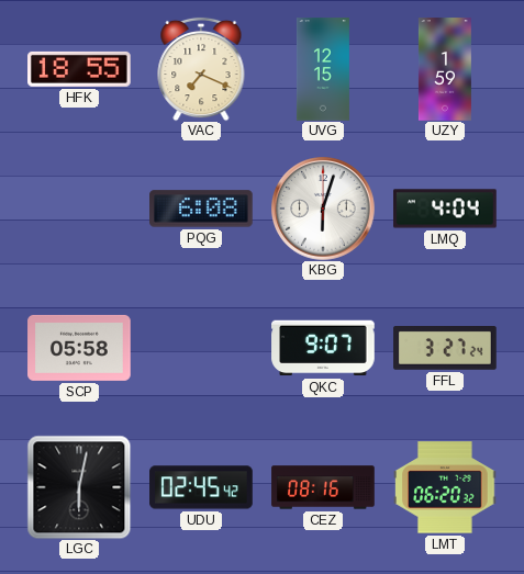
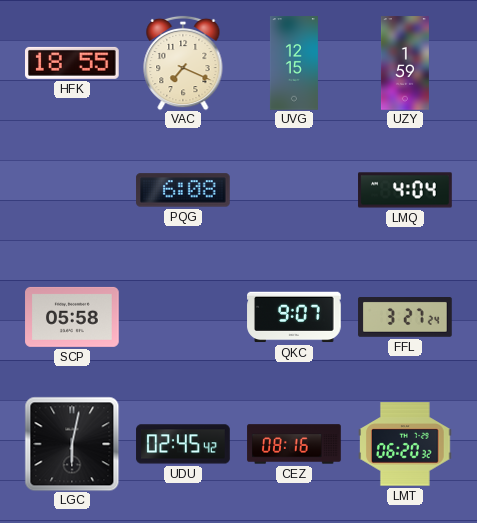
KBG: 6:03 -> none
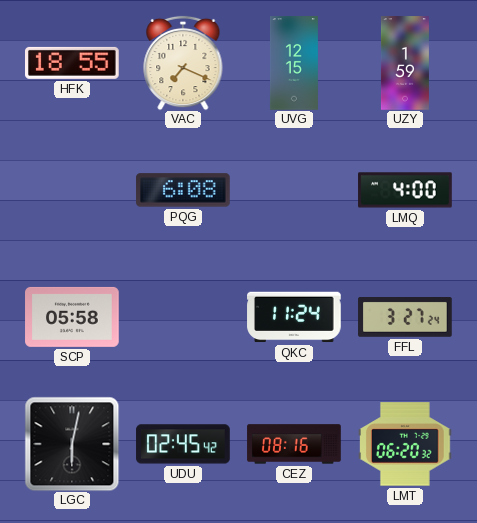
LMQ: 4:04 -> 4:00
QKC: 9:07 -> 11:24
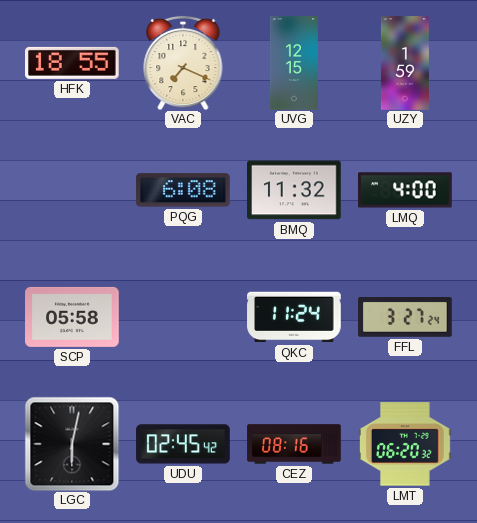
BMQ: none -> 11:32
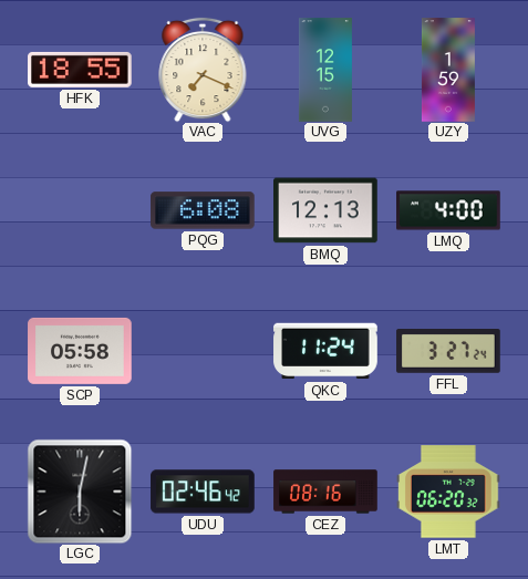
BMQ: 11:32 -> 12:13
UDU: 02:45 -> 02:46
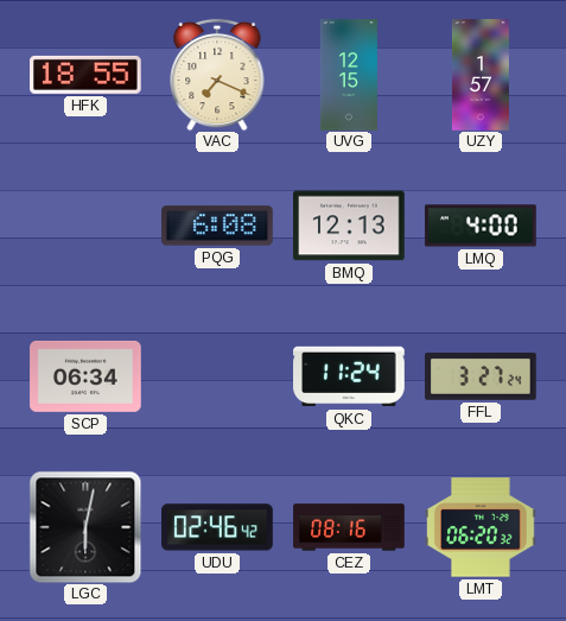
UZY: 1:59 -> 1:57
SCP: 05:58 -> 06:34
